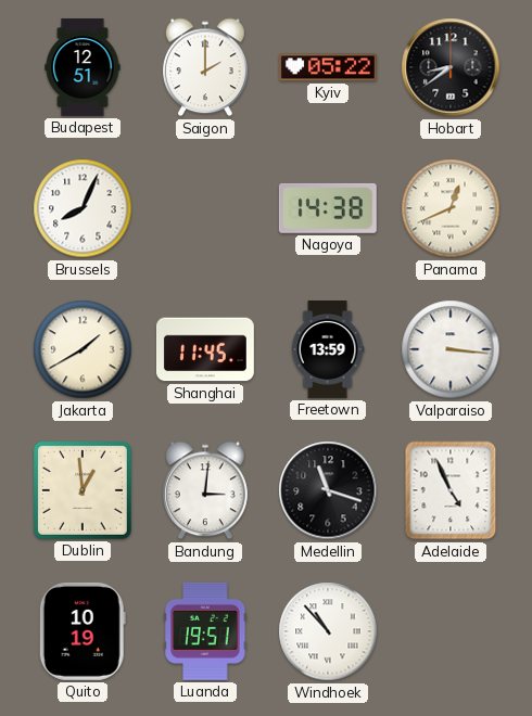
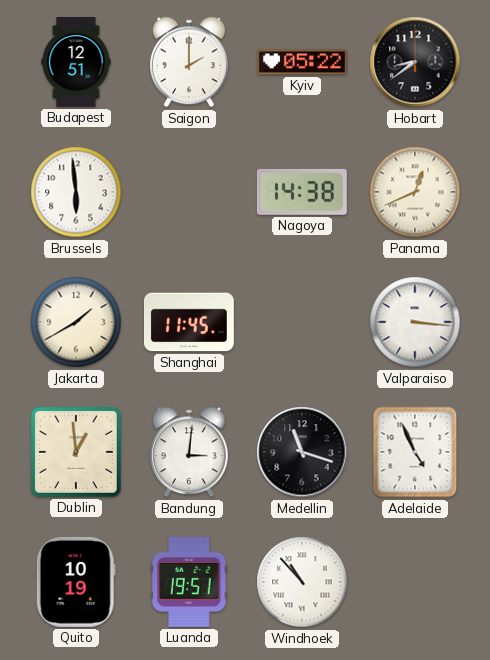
Brussels: 8:04 -> 5:59
Freetown: 13:59 -> none
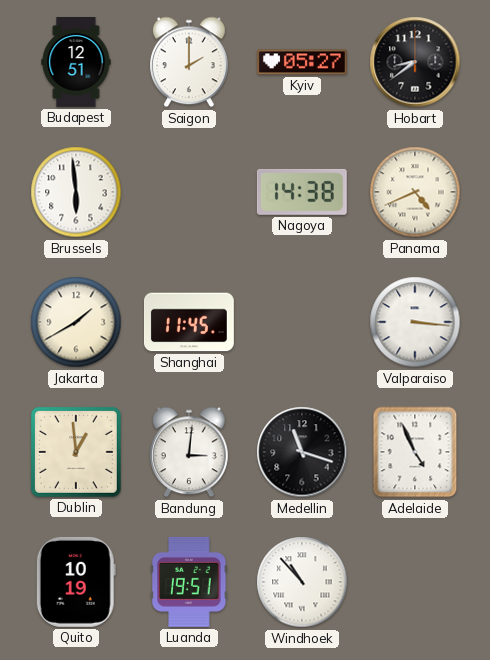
Kyiv: 05:22 -> 05:27
Panama: 12:41 -> 4:41
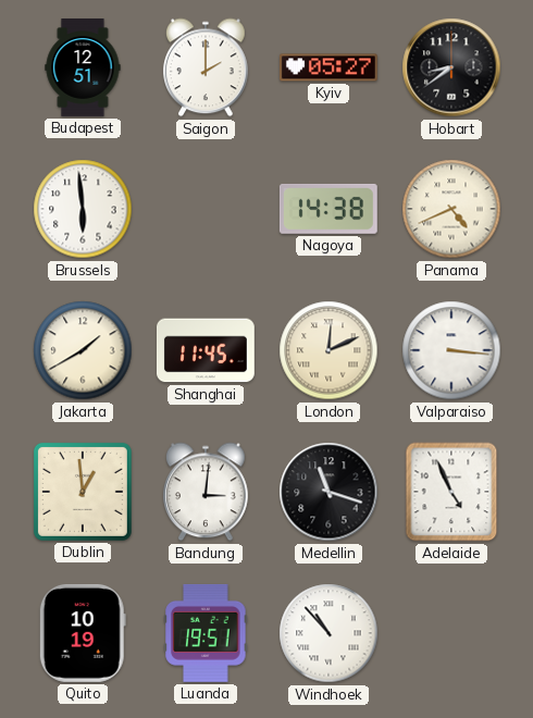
London: none -> 12:11
